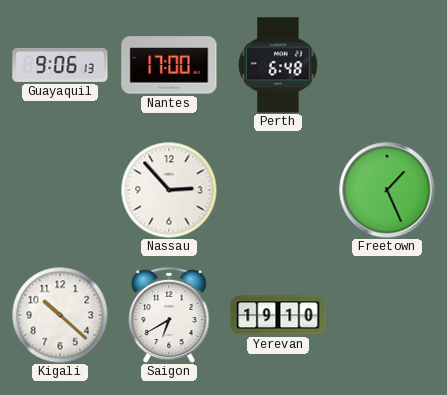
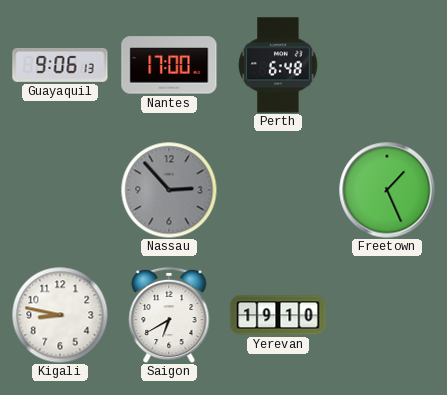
Nassau dial: white -> grey
Kigali: 10:22 -> 8:47
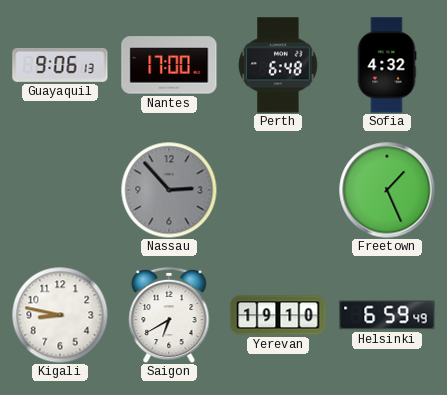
Sofia: none -> 4:32
Helsinki: none -> 6:59
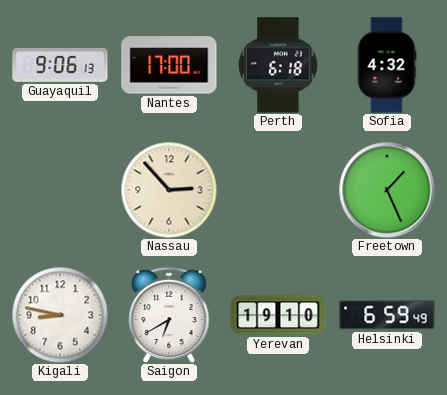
Perth: 6:48 -> 6:18
Nassau dial: grey -> cream
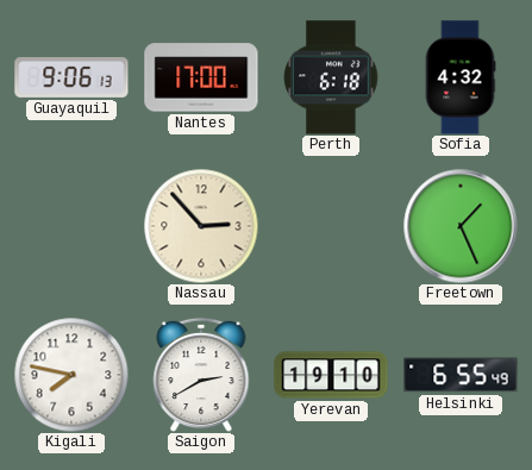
Kigali: 8:47 -> 7:47
Saigon: 6:40 -> 2:40
Helsinki: 6:59 -> 6:55
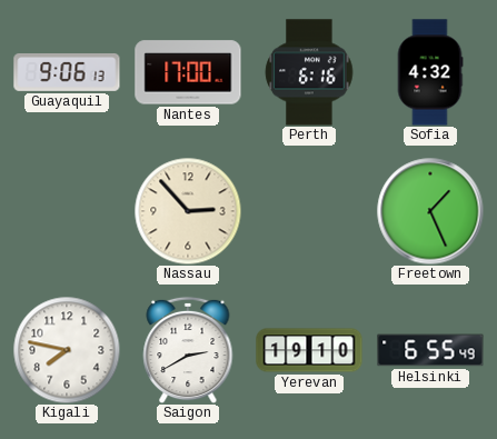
Perth: 6:18 -> 6:16
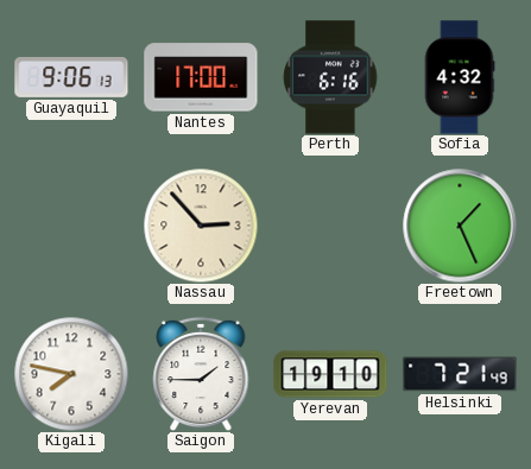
Saigon: 2:40 -> 1:45
Helsinki: 6:55 -> 7:21
